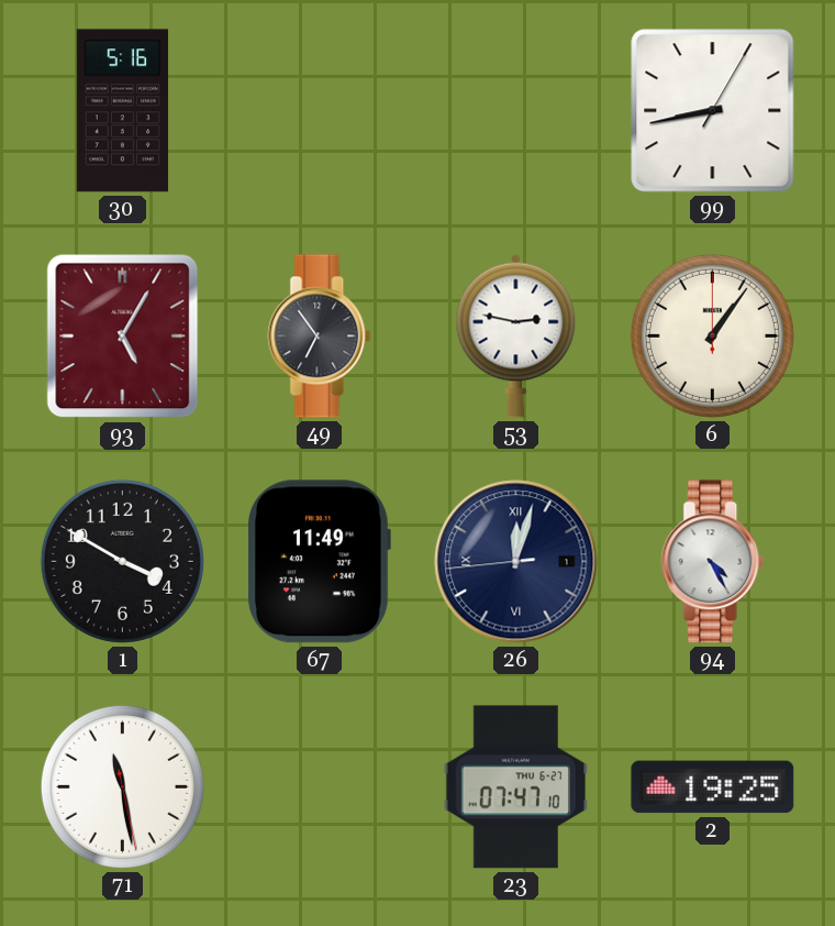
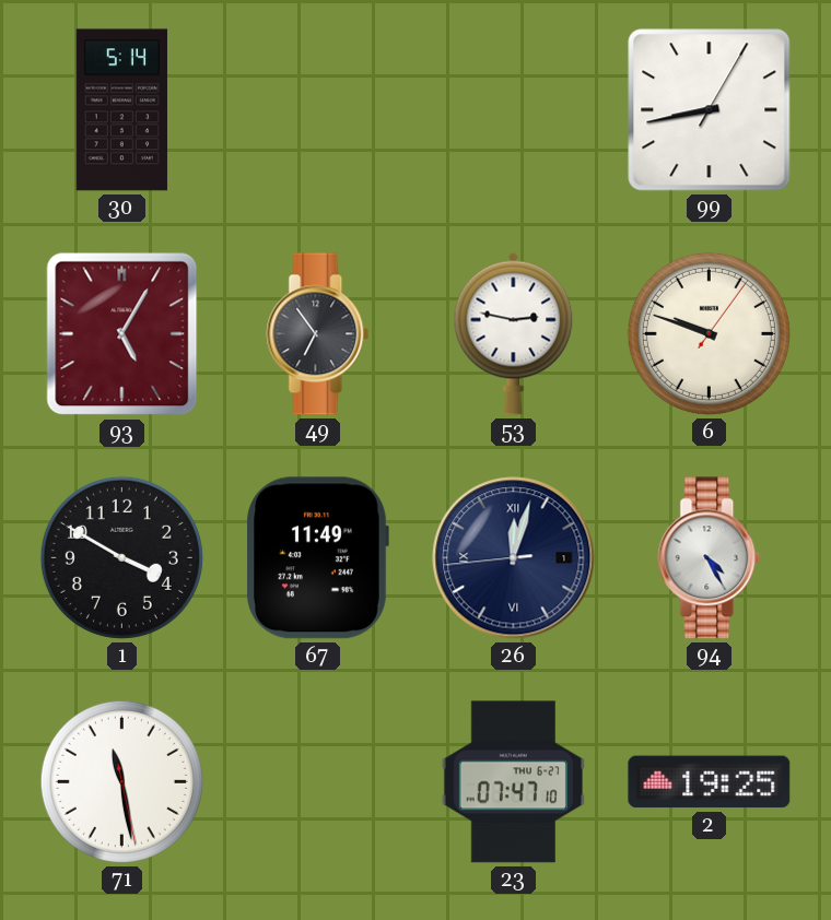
30: 5:16 -> 5:14
6: 1:06 -> 9:48
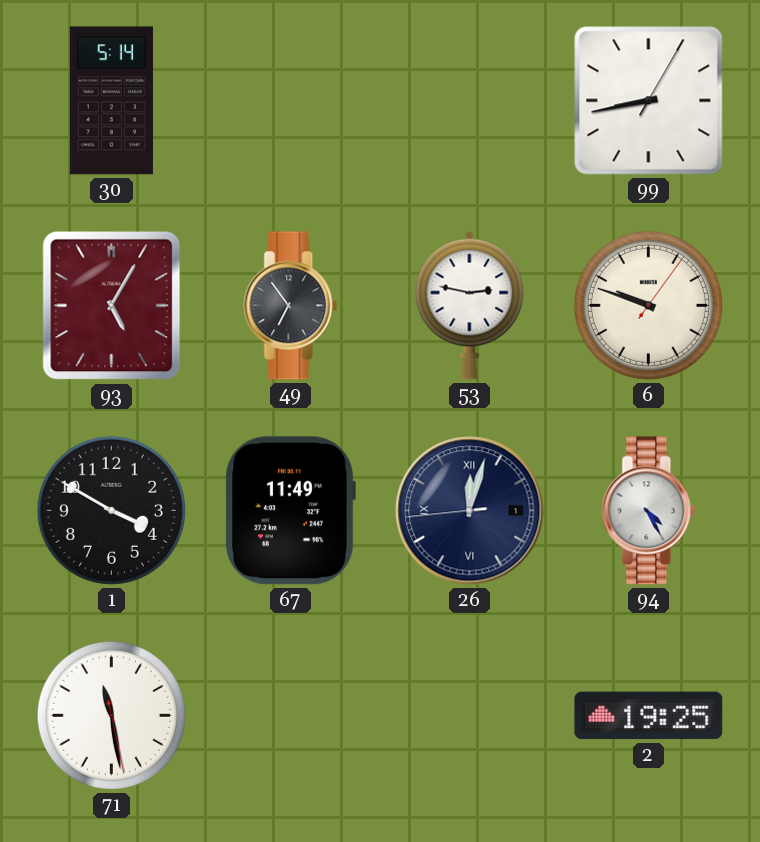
23: 07:47 -> none
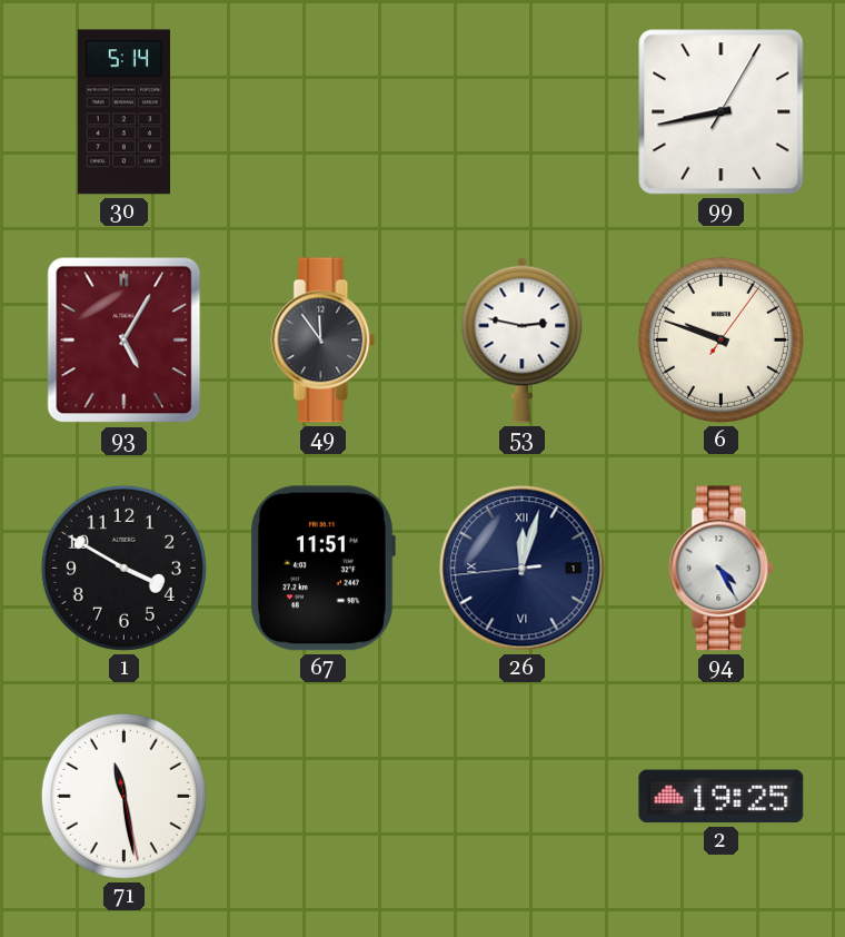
49: 6:54 -> 11:54
67: 11:49 -> 11:51
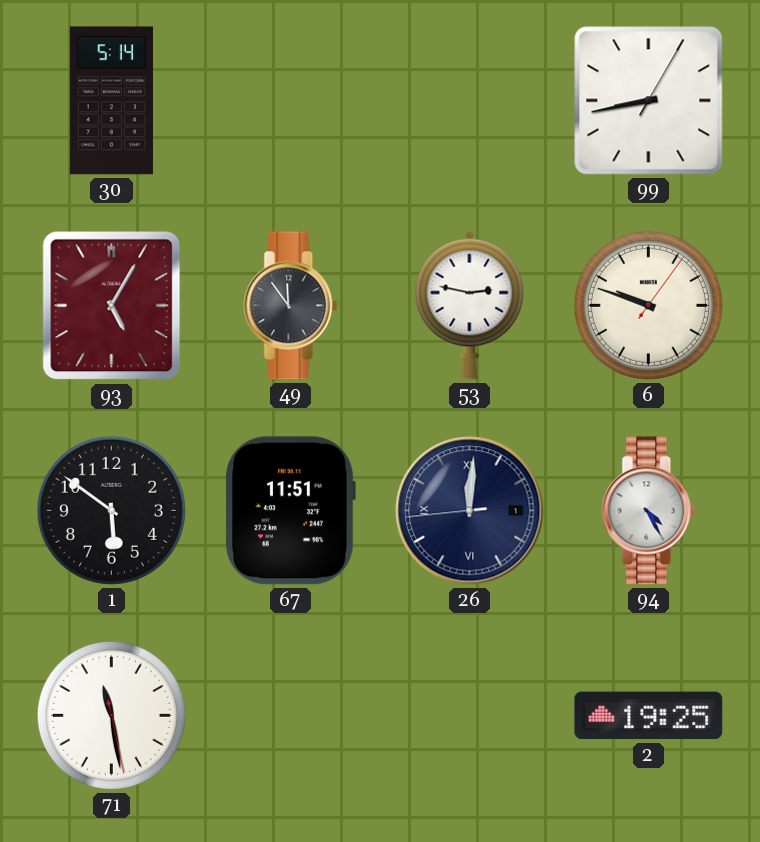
1: 3:50 -> 5:51
26: 12:02 -> 12:00
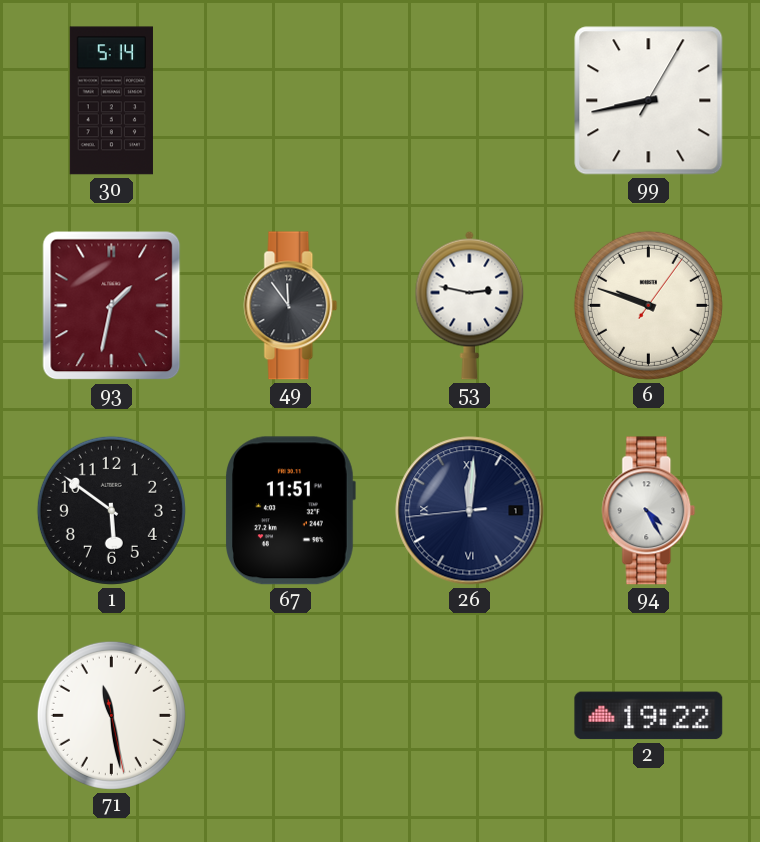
93: 5:05 -> 1:32
2: 19:25 -> 19:22
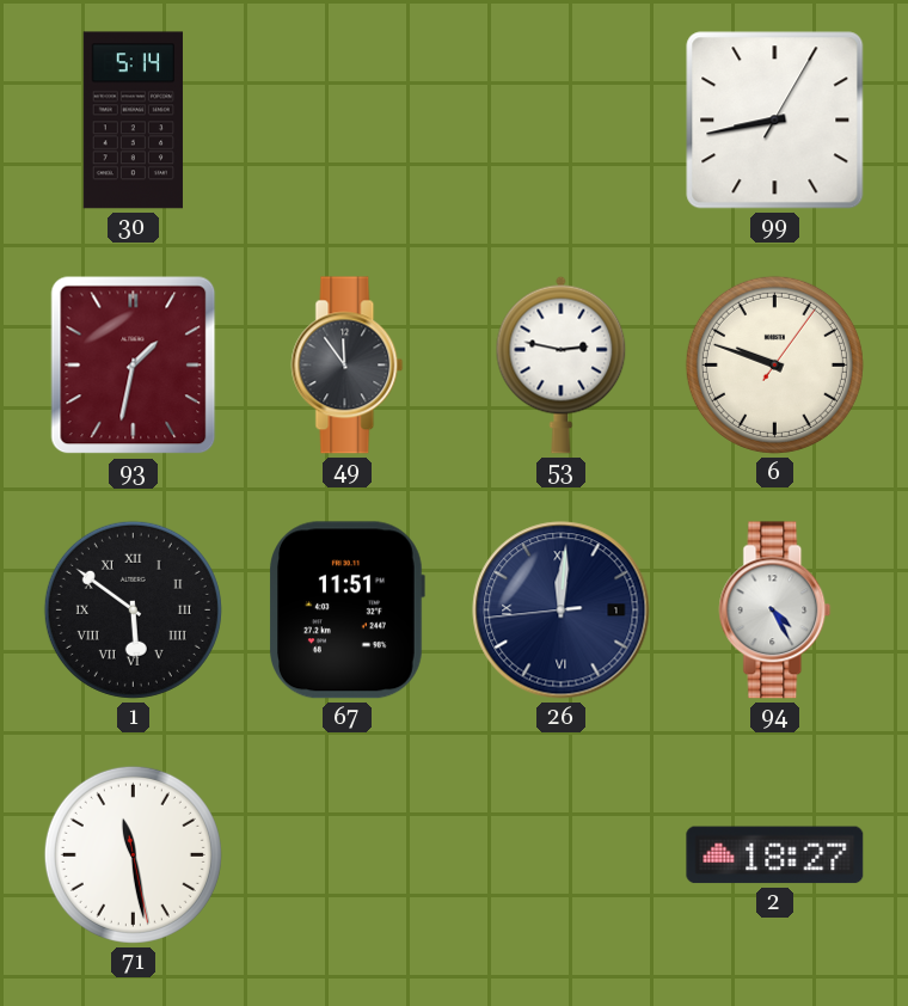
1 numerals: Arabic -> Roman
2: 19:22 -> 18:27
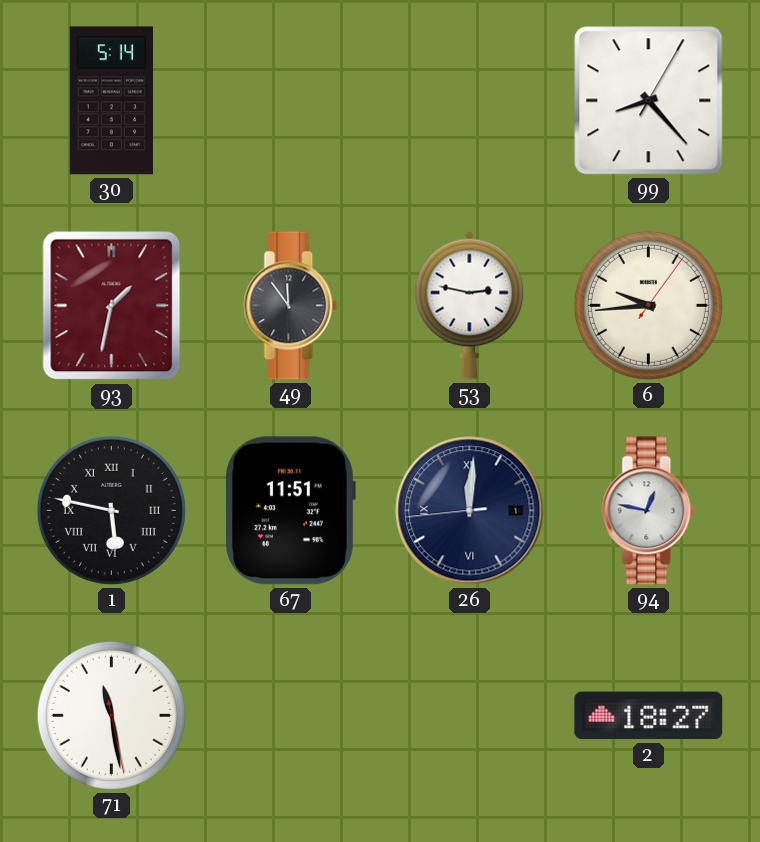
99: 8:43 -> 8:23
6: 9:48 -> 9:44
1: 5:51 -> 5:47
94: 4:25 -> 12:47
